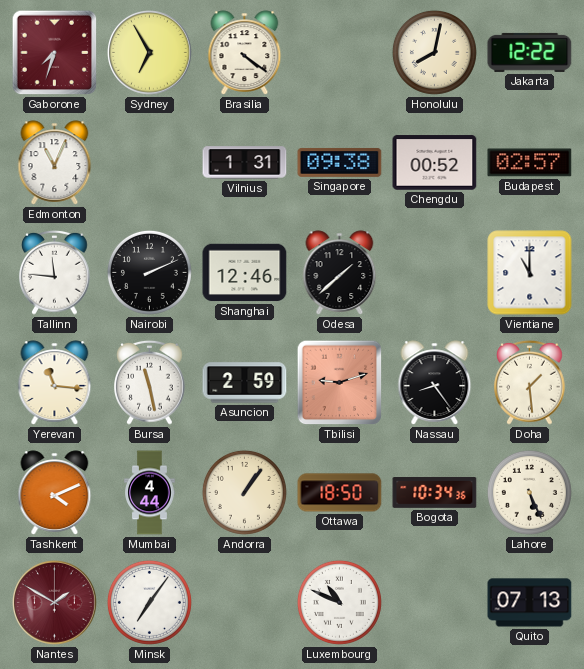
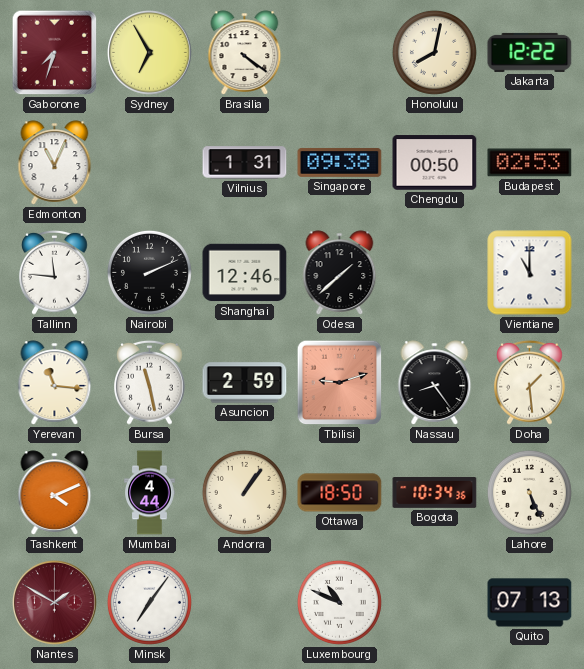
Chengdu: 00:52 -> 00:50
Budapest: 02:57 -> 02:53
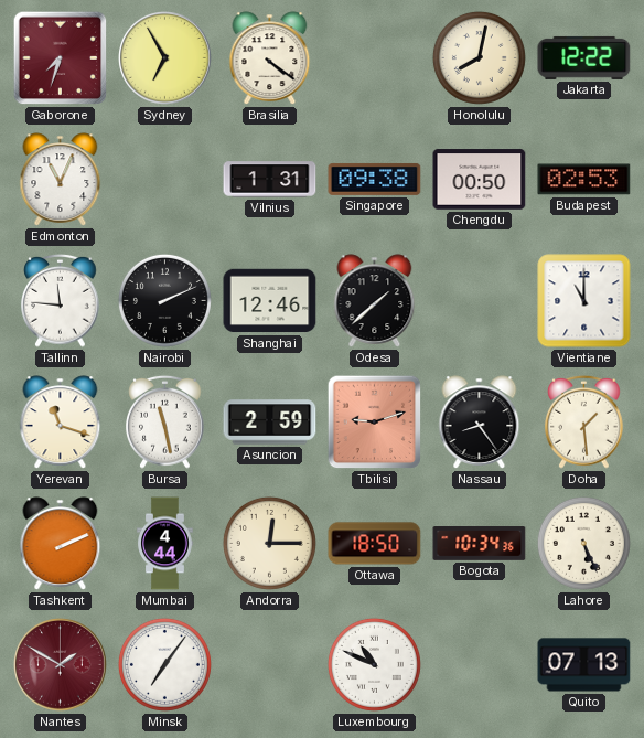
Yerevan: 11:16 -> 11:18
Tashkent: 4:11 -> 2:11
Andorra: 1:06 -> 12:15
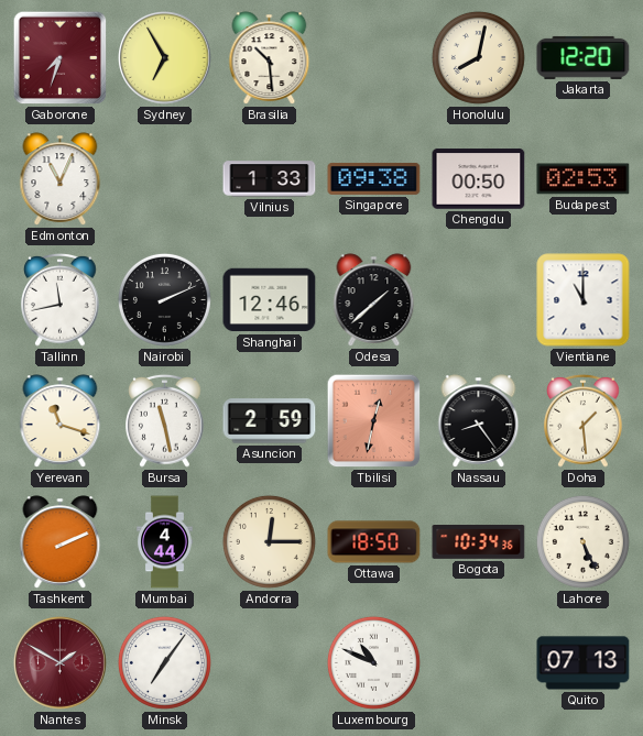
Brasilia: 4:21 -> 10:29
Jakarta: 12:22 -> 12:20
Vilnius: 1:31 -> 1:33
Tallinn: 11:46 -> 11:43
Tbilisi: 9:12 -> 12:32
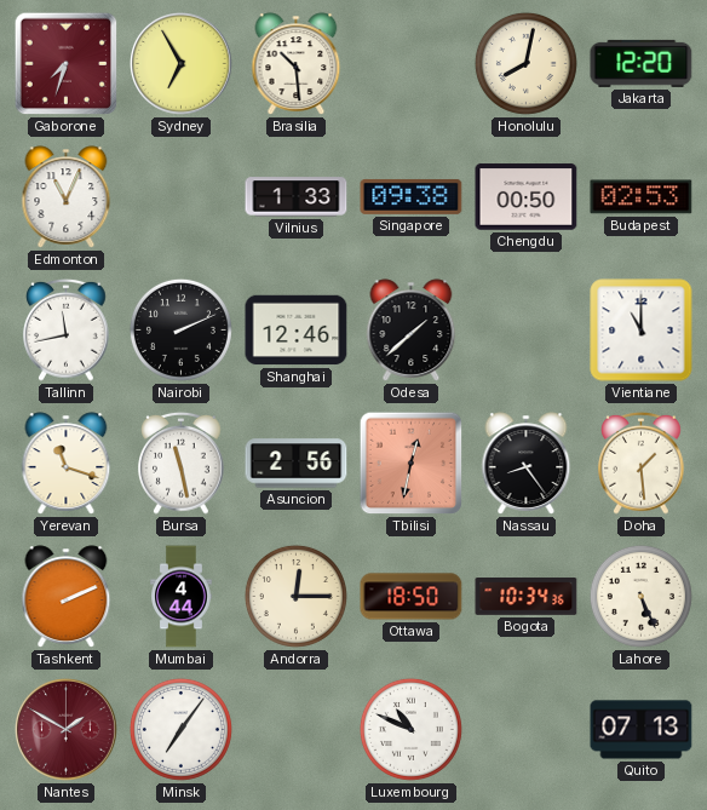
Asuncion: 2:59 -> 2:56
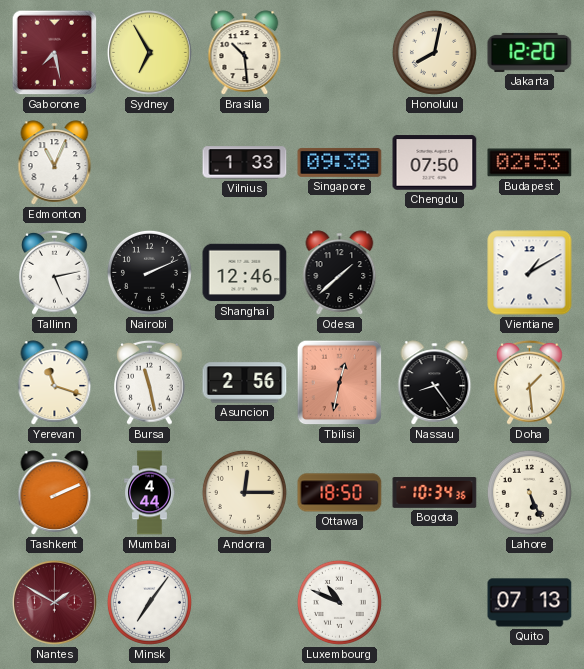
Gaborone: 7:33 -> 7:28
Chengdu: 00:50 -> 07:50
Tallinn: 11:43 -> 5:13
Vientiane: 11:00 -> 1:10
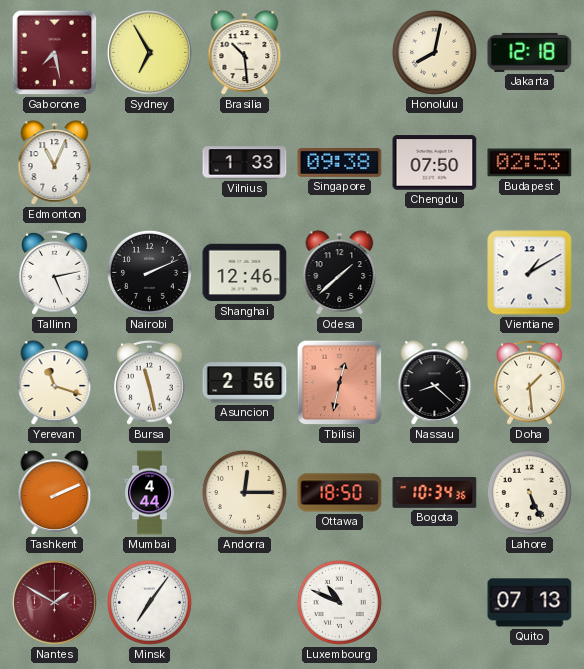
Jakarta: 12:20 -> 12:18
Nassau: 8:24 -> 8:22
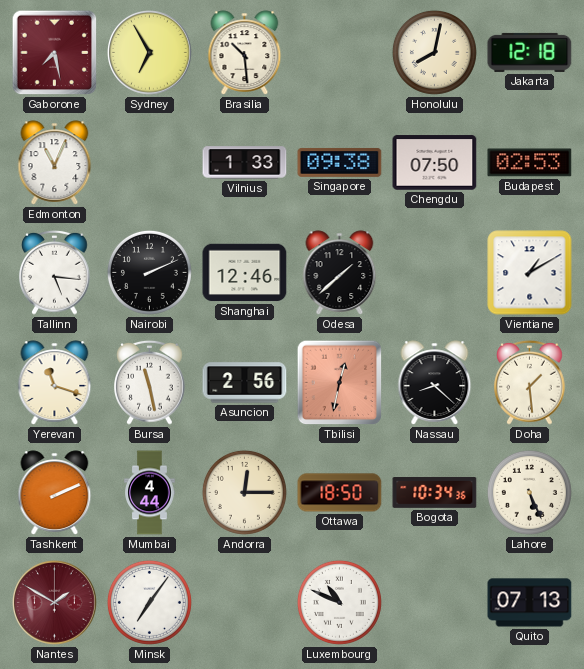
Tallinn: 5:13 -> 5:16
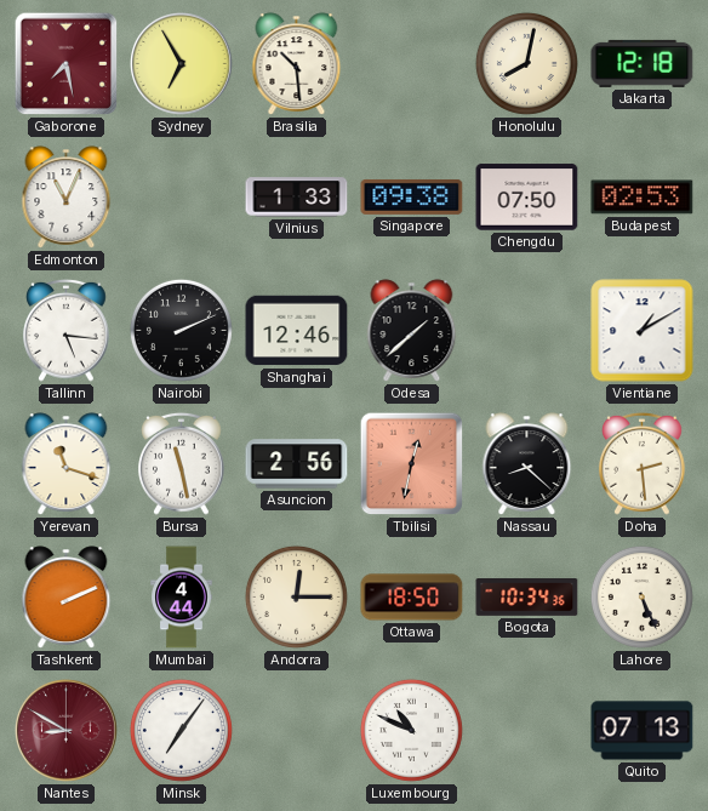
Doha: 1:29 -> 2:29
Nantes: 1:50 -> 8:50
